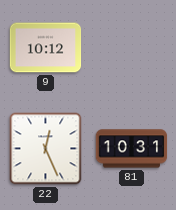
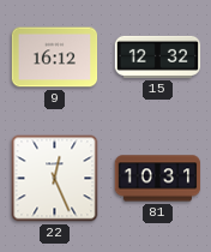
9: 10:12 -> 16:12
15: none -> 12:32
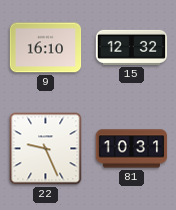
9: 16:12 -> 16:10
22: 12:26 -> 9:26
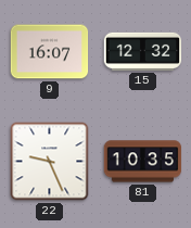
9: 16:10 -> 16:07
81: 10:31 -> 10:35
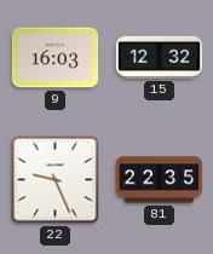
9: 16:07 -> 16:03
81: 10:35 -> 22:35
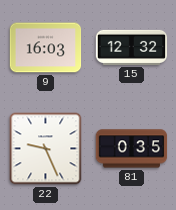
81: 22:35 -> 0:35
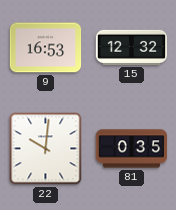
9: 16:03 -> 16:53
22: 9:26 -> 10:01
